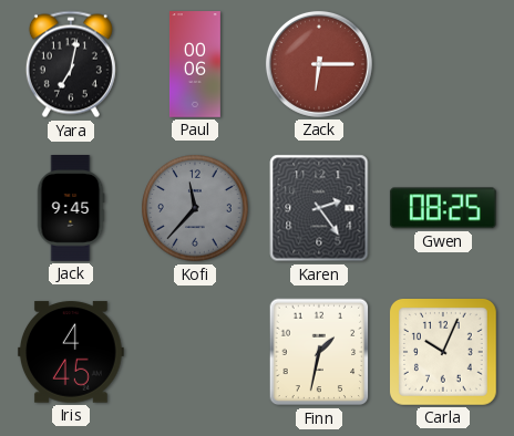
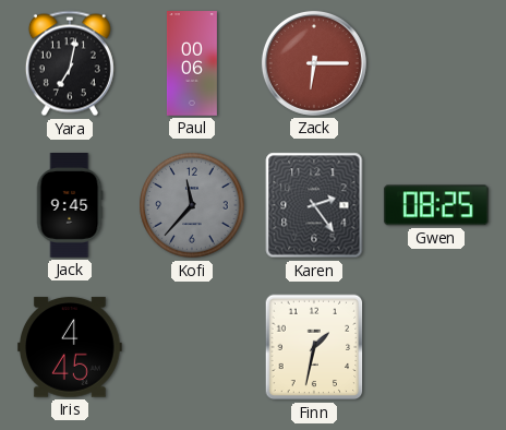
Carla: 10:04 -> none
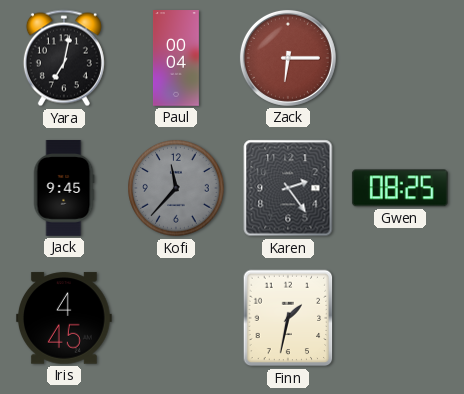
Paul: 00:06 -> 00:04
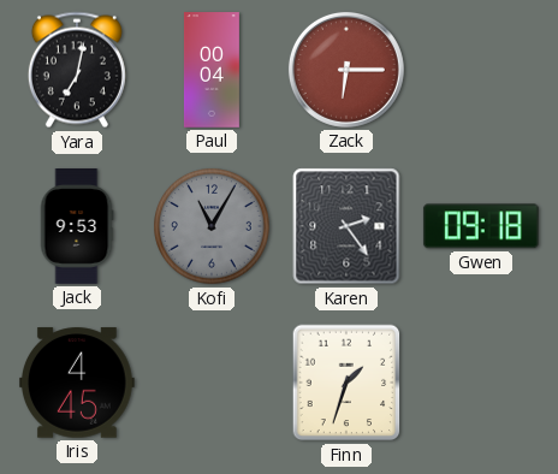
Jack: 9:45 -> 9:53
Kofi: 11:37 -> 11:05
Gwen: 08:25 -> 09:18
Finn: 1:32 -> 1:33
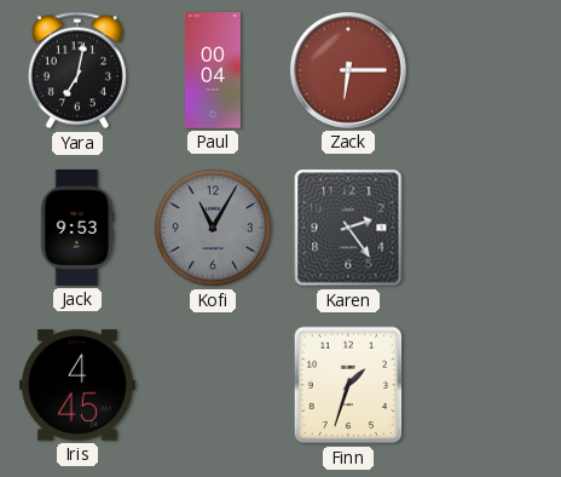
Gwen: 09:18 -> none
